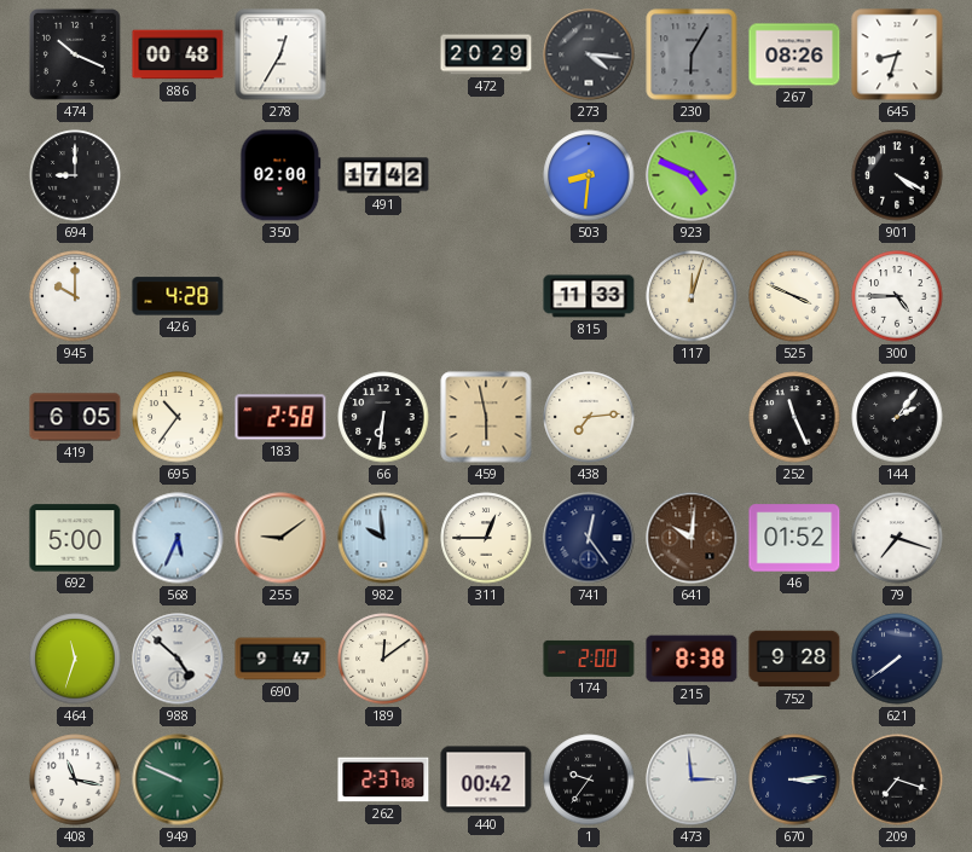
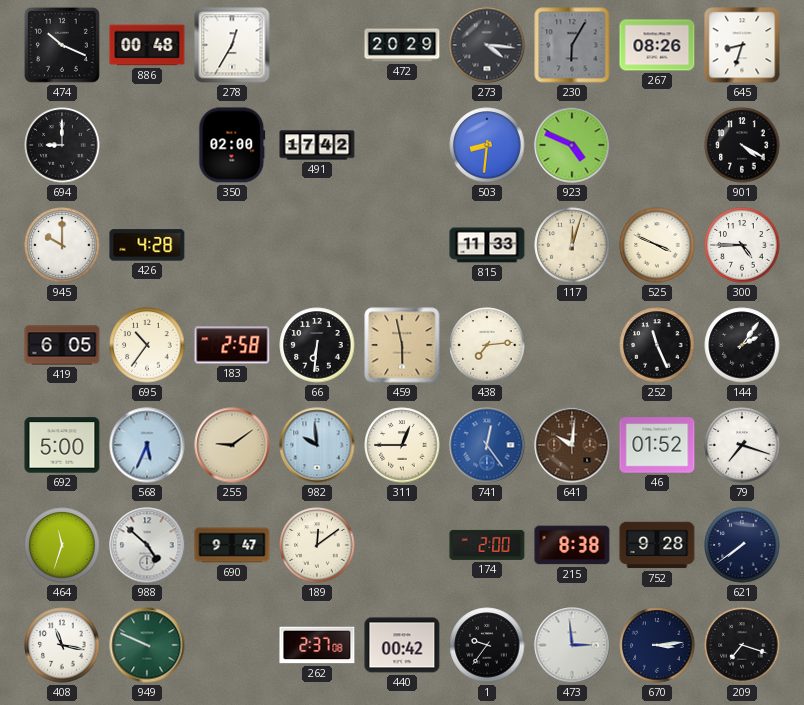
741 dial: navy -> blue
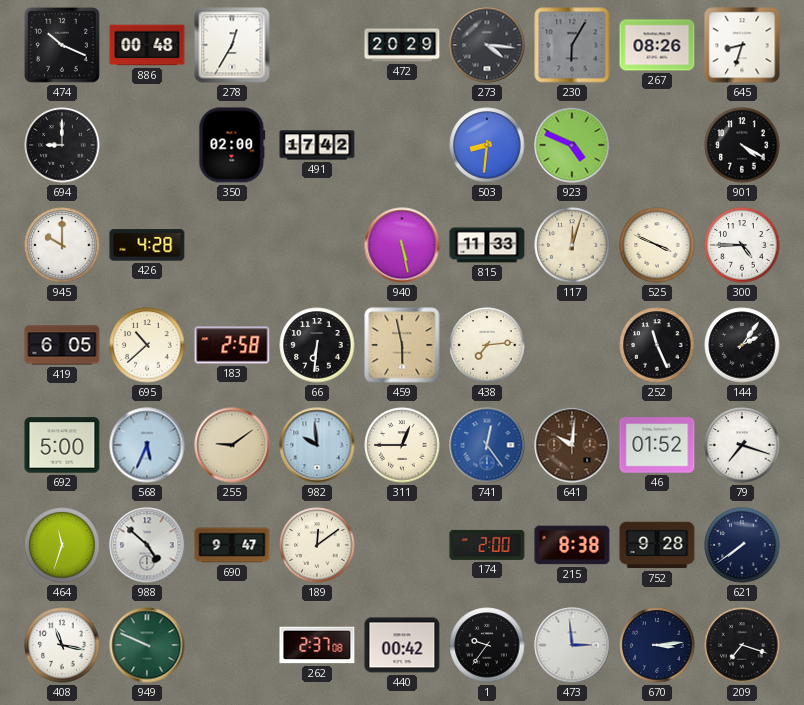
940: none -> 5:28
695: 10:36 -> 10:38
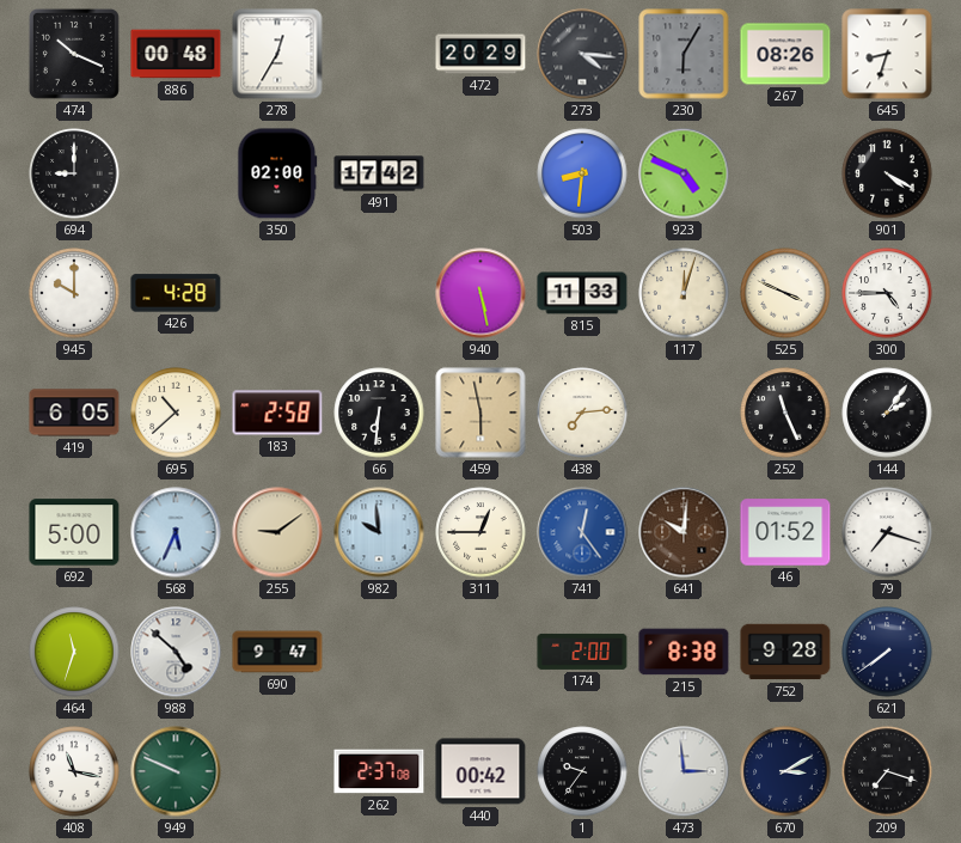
189: 12:09 -> none
670: 3:14 -> 3:10
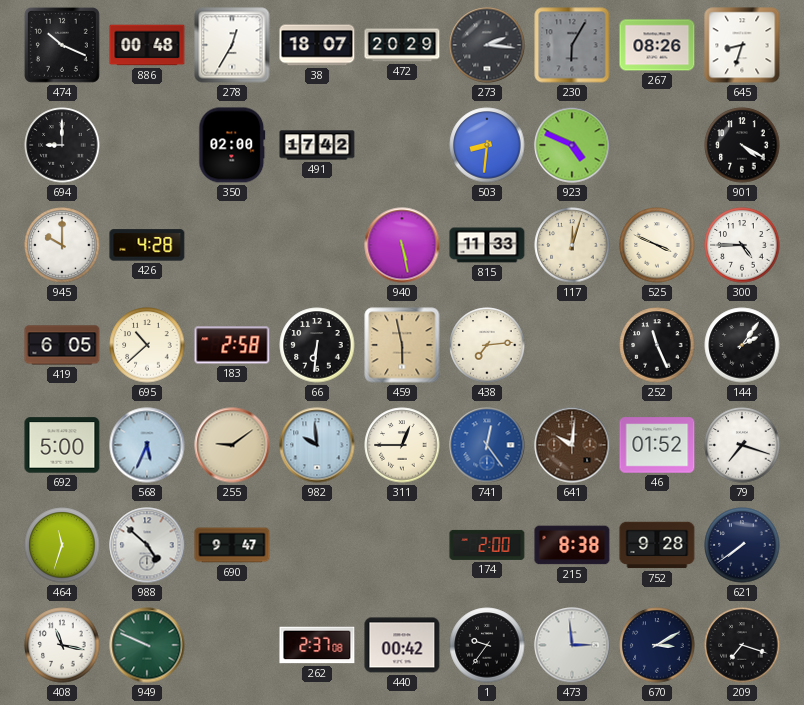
38: none -> 18:07
273: 4:16 -> 2:16
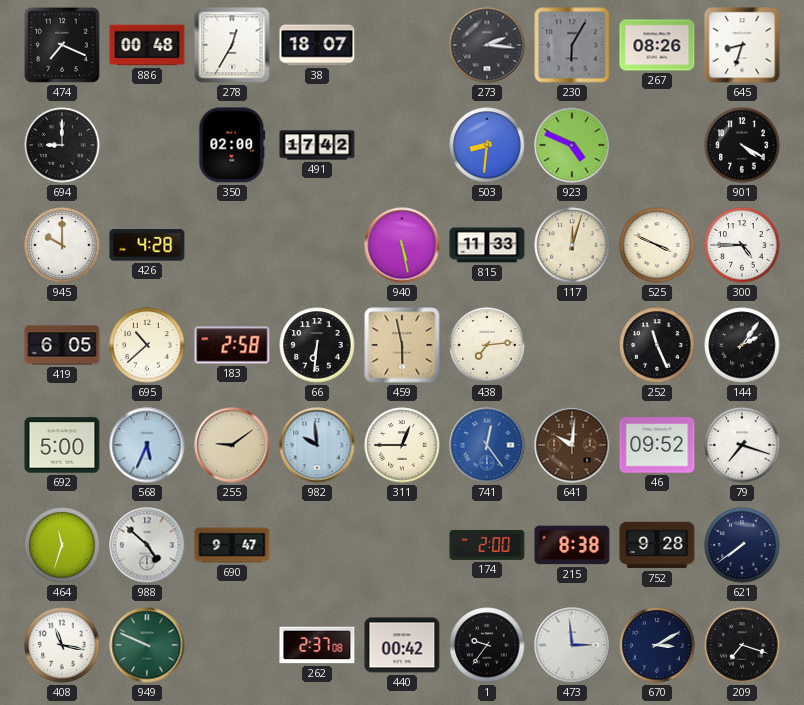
474: 10:19 -> 7:19
472: 20:29 -> none
46: 01:52 -> 09:52
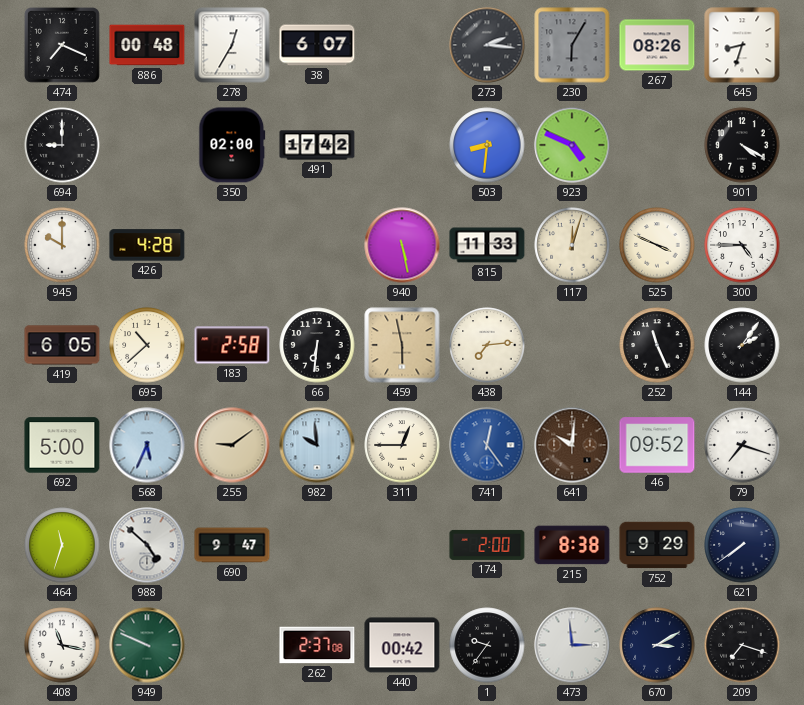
38: 18:07 -> 6:07
752: 9:28 -> 9:29
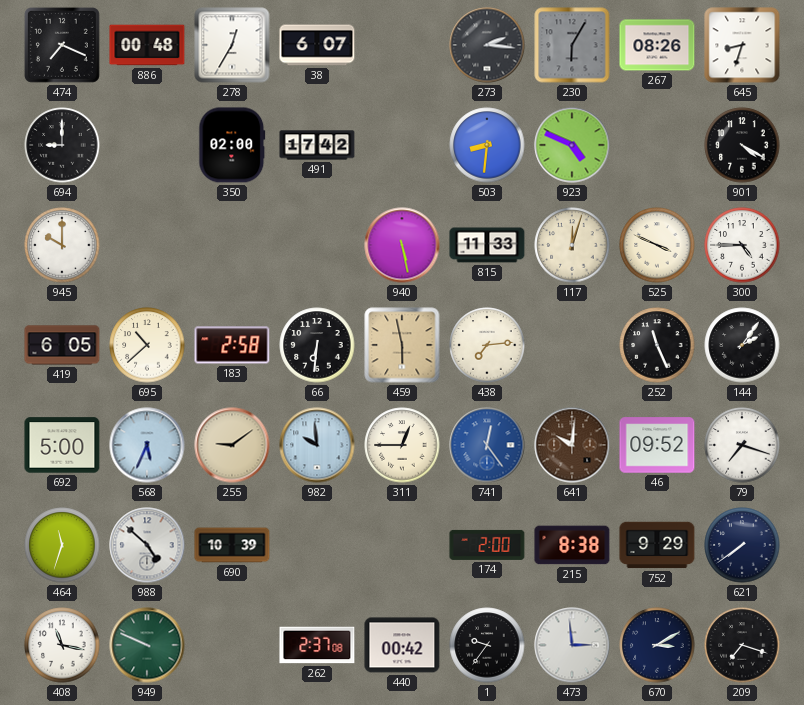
426: 4:28 -> none
690: 9:47 -> 10:39
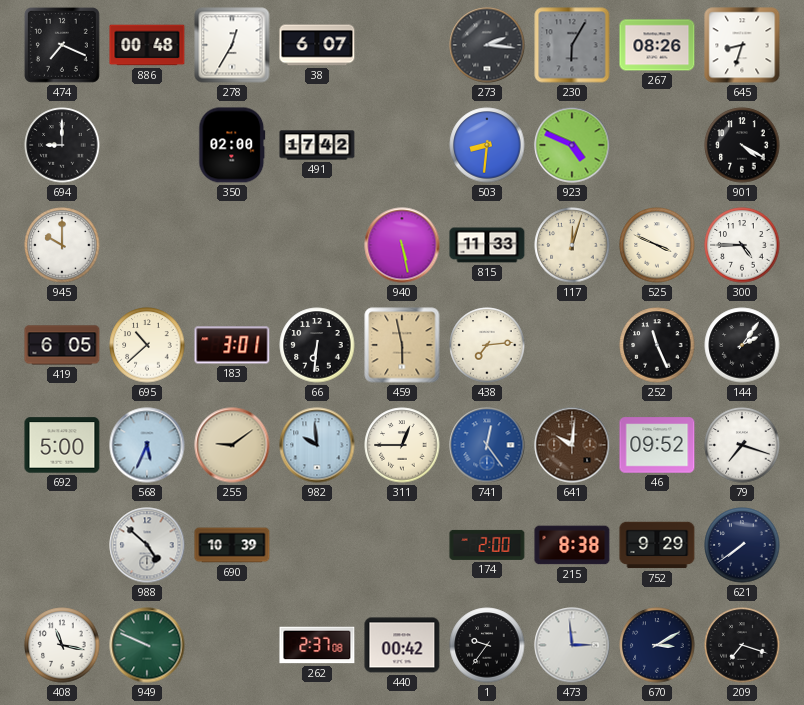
183: 2:58 -> 3:01
464: 11:33 -> none
